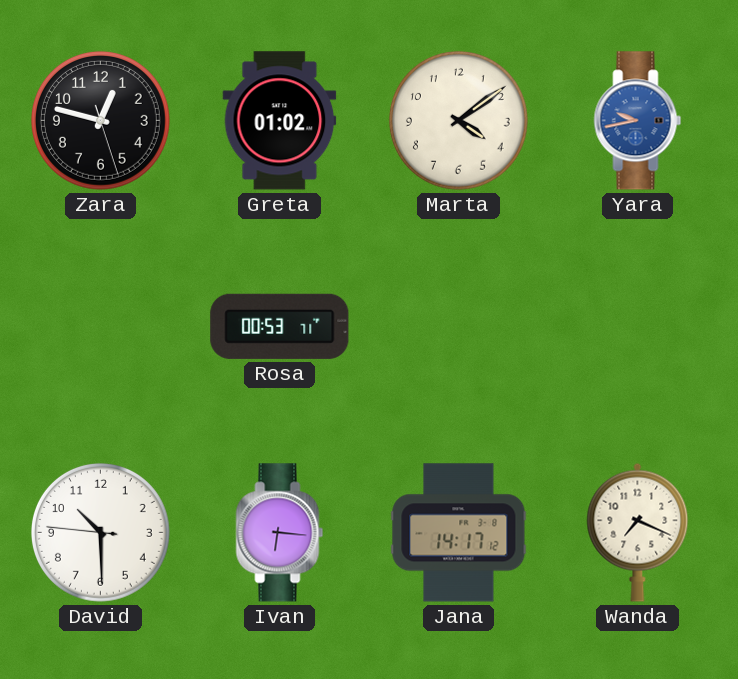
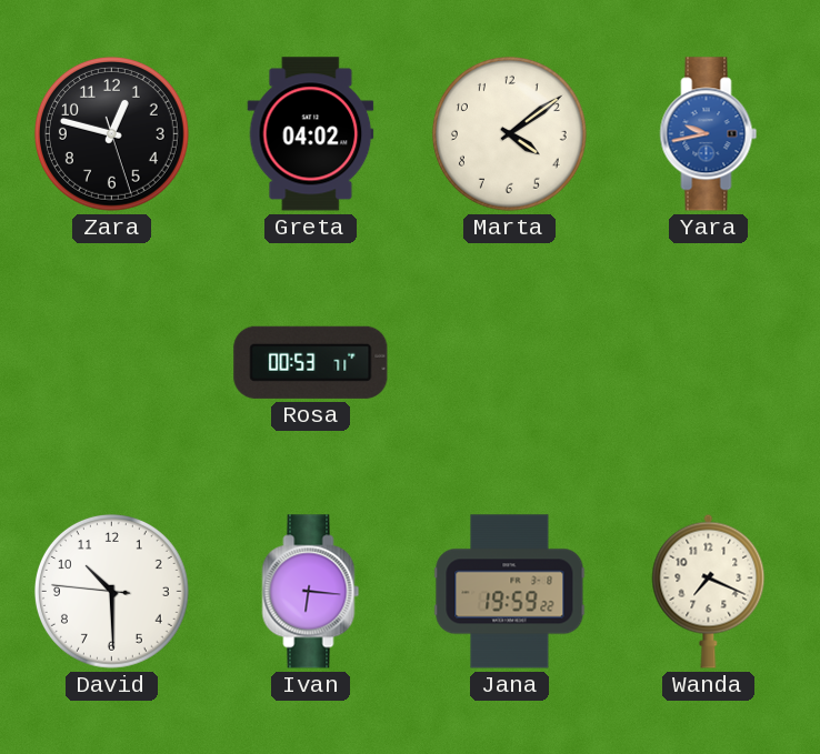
Greta: 01:02 -> 04:02
Jana: 14:17 -> 19:59
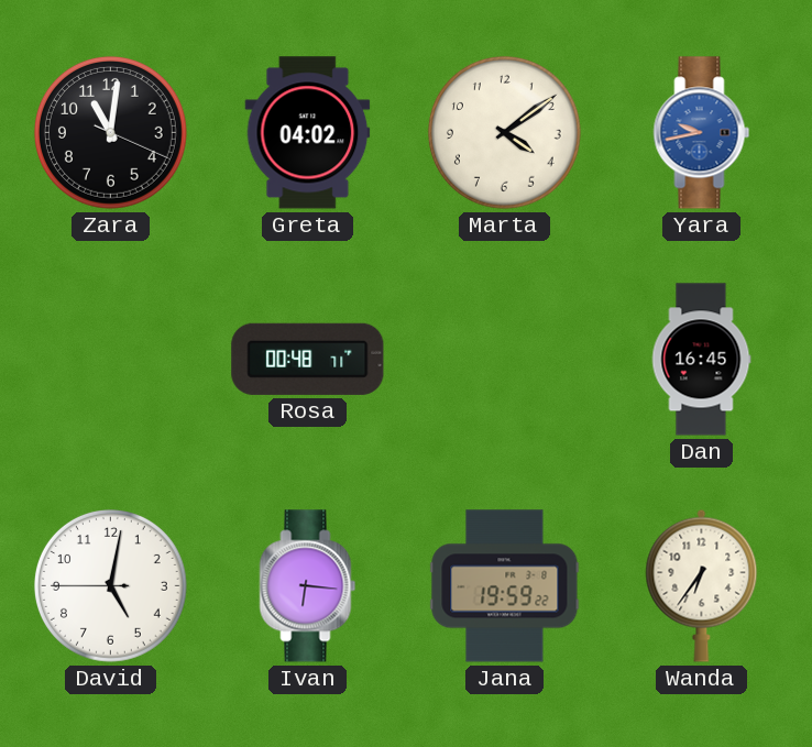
Zara: 12:47 -> 11:01
Rosa: 00:53 -> 00:48
Dan: none -> 16:45
David: 10:29 -> 5:01
Wanda: 7:19 -> 6:36
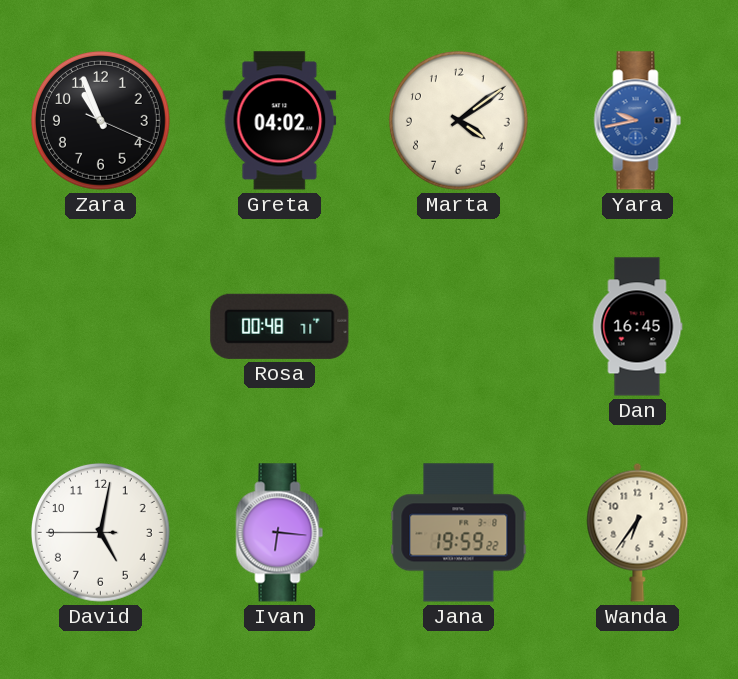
Zara: 11:01 -> 10:56
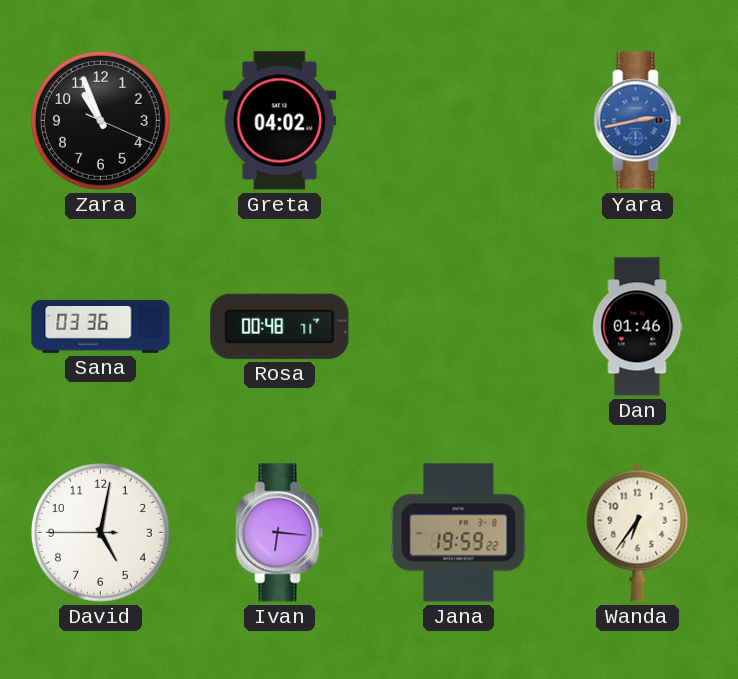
Marta: 4:09 -> none
Yara: 9:43 -> 2:43
Sana: none -> 03:36
Dan: 16:45 -> 01:46
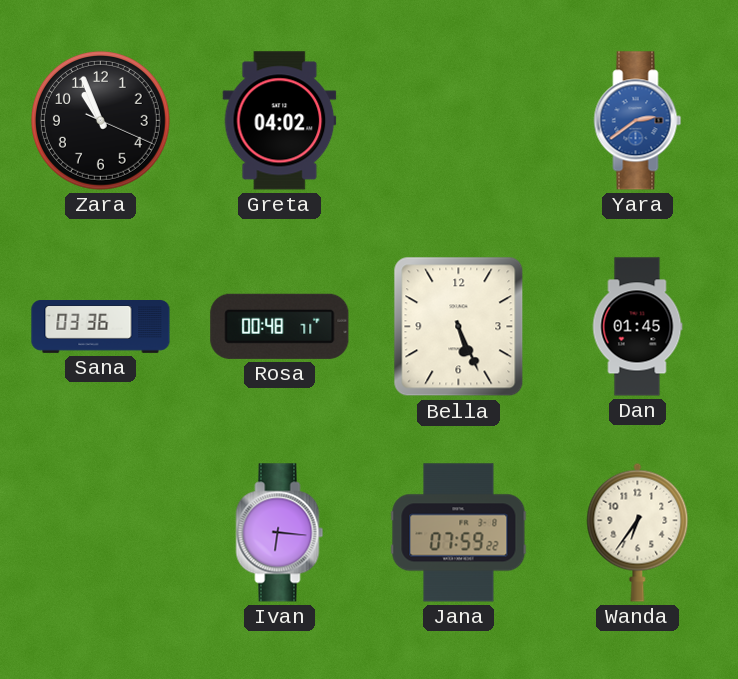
Yara: 2:43 -> 2:39
Bella: none -> 5:26
Dan: 01:46 -> 01:45
David: 5:01 -> none
Jana: 19:59 -> 07:59
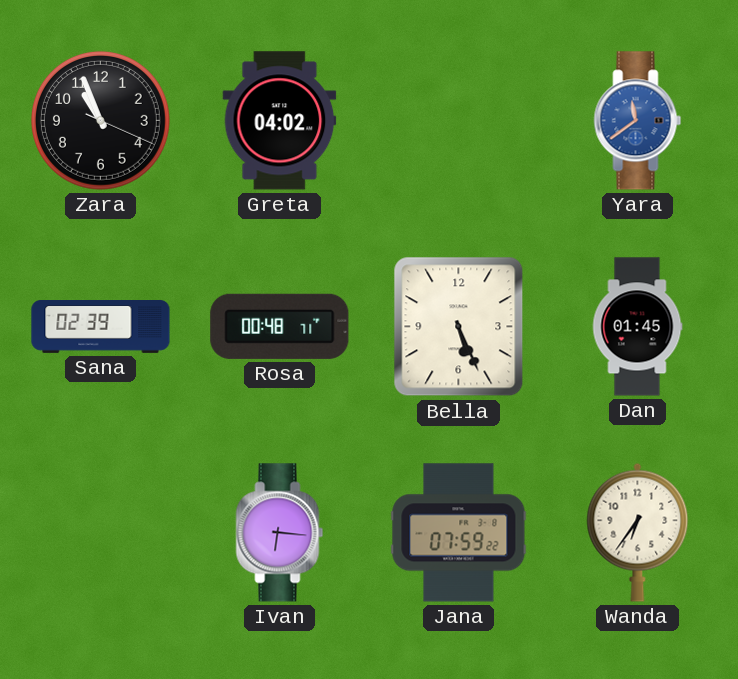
Yara: 2:39 -> 11:39
Sana: 03:36 -> 02:39
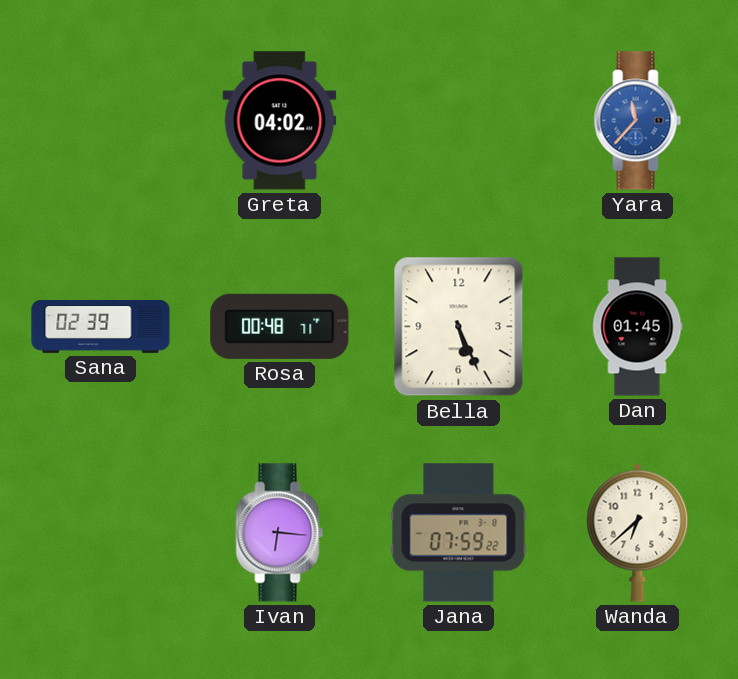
Zara: 10:56 -> none
Yara: 11:39 -> 11:37
Wanda: 6:36 -> 6:38
